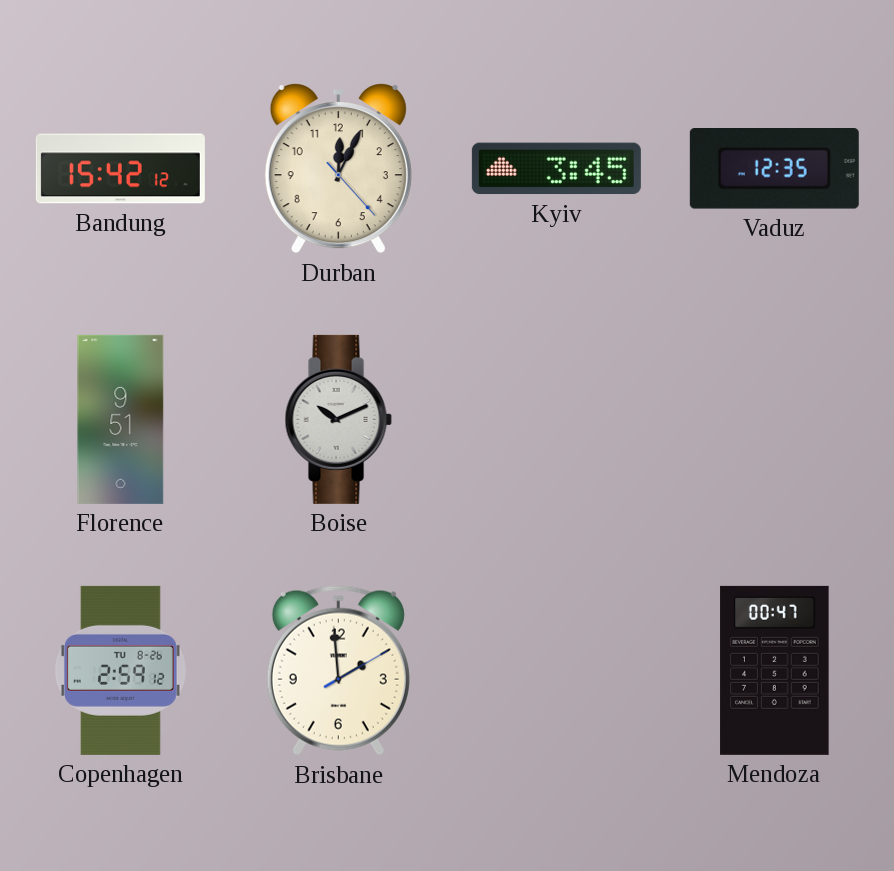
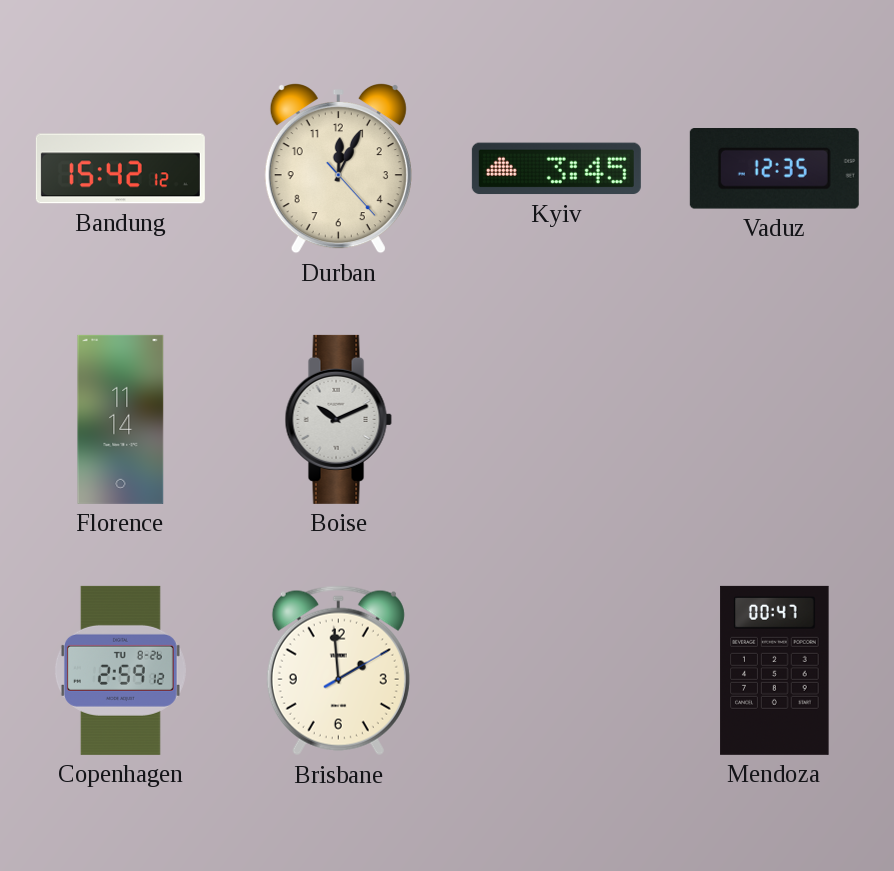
Florence: 9:51 -> 11:14
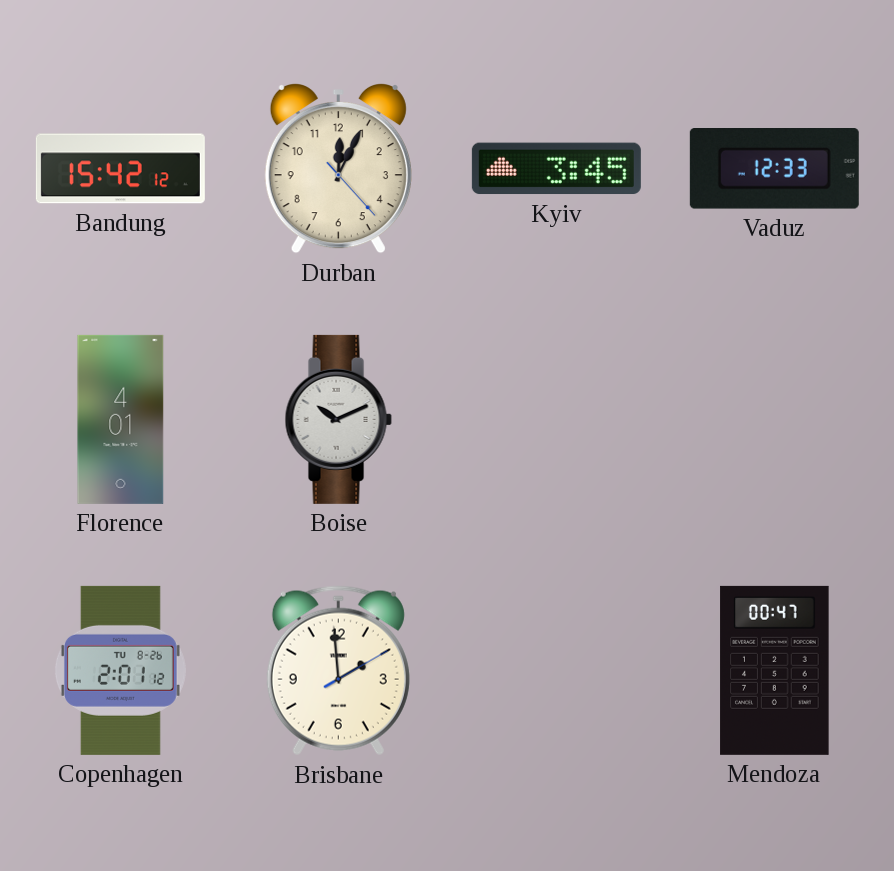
Vaduz: 12:35 -> 12:33
Florence: 11:14 -> 4:01
Copenhagen: 2:59 -> 2:01
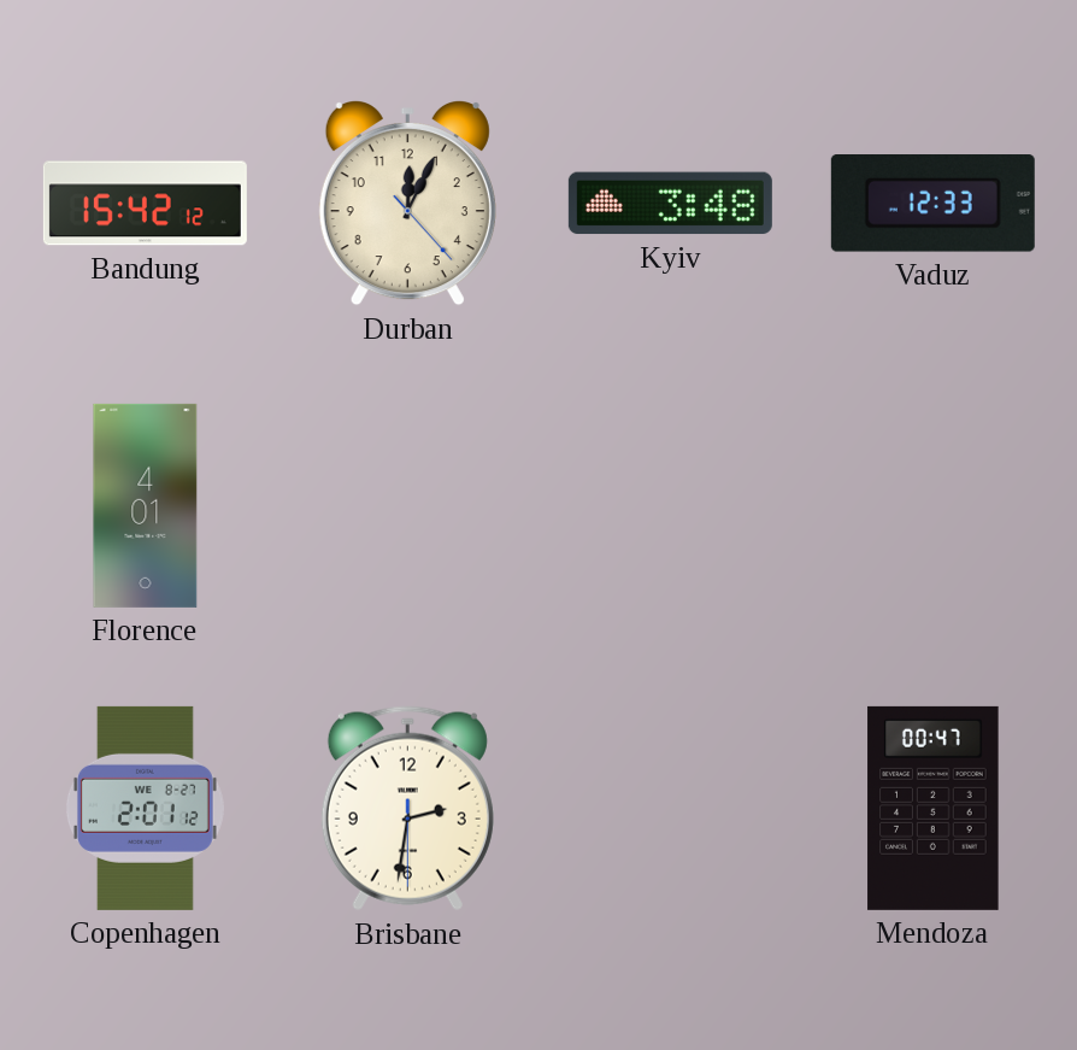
Kyiv: 3:45 -> 3:48
Boise: 10:11 -> none
Copenhagen date: TU 8-26 -> WE 8-27
Brisbane: 1:59 -> 2:31
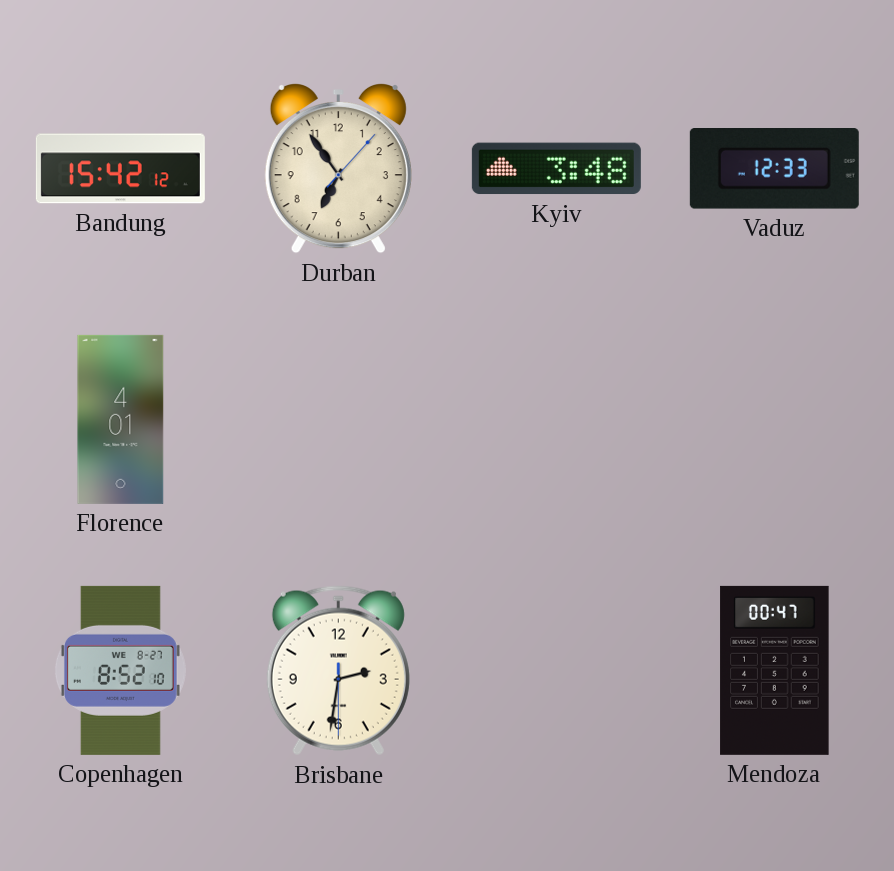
Durban: 12:04 -> 6:54
Copenhagen: 2:01 -> 8:52
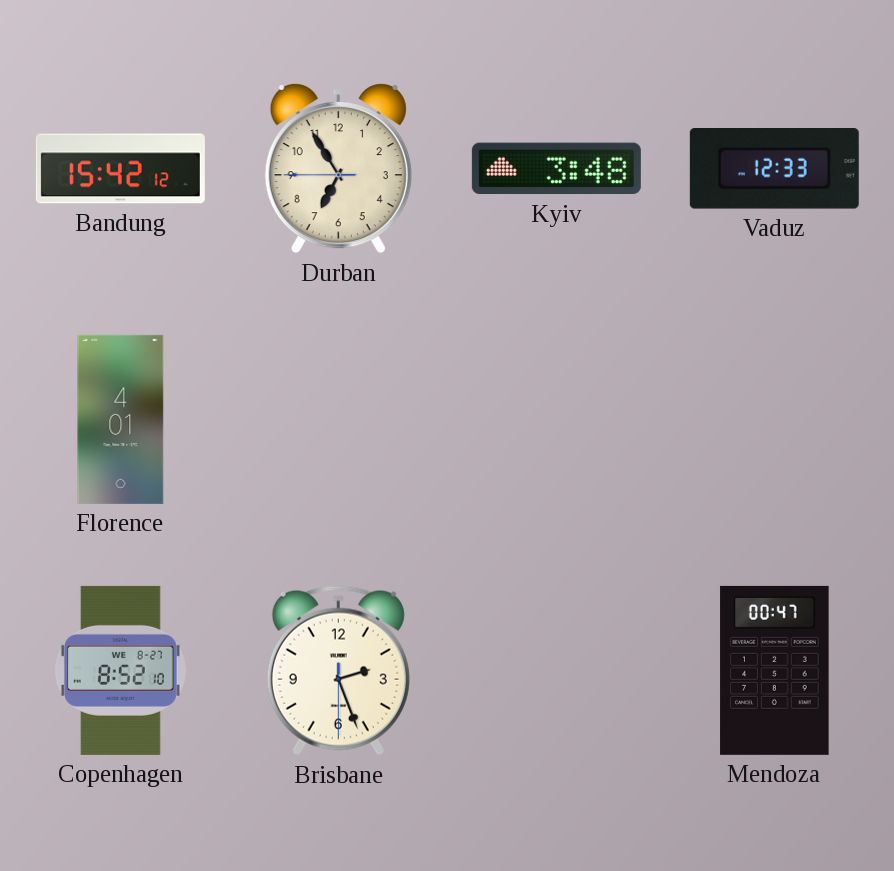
Durban: 6:54:07 -> 6:54:45
Brisbane: 2:31 -> 2:26
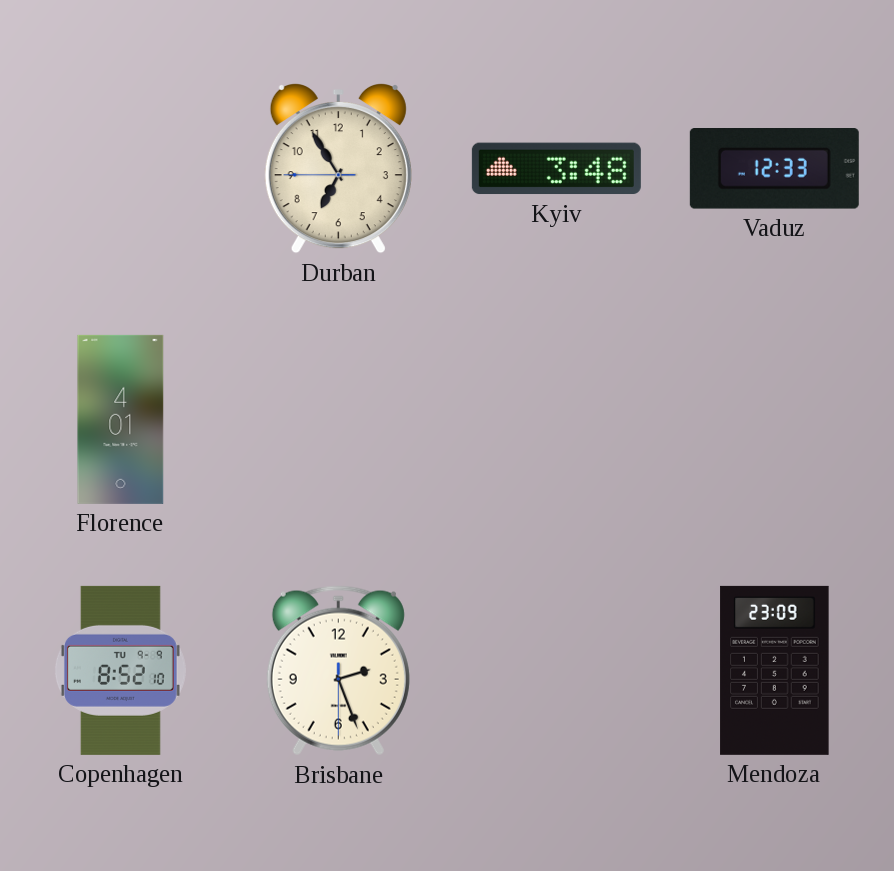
Bandung: 15:42 -> none
Copenhagen date: WE 8-27 -> TU 9-9
Mendoza: 00:47 -> 23:09
